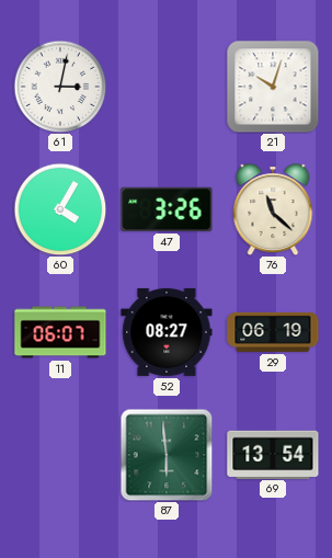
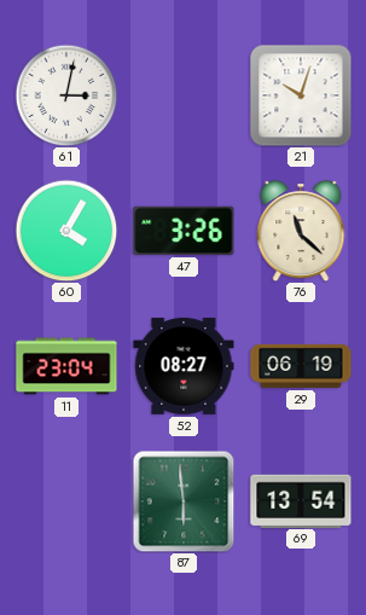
11: 06:07 -> 23:04
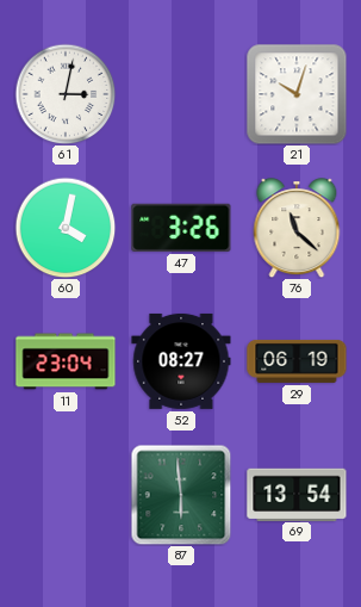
60: 4:05 -> 4:02
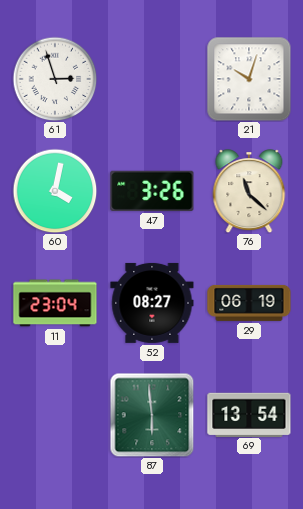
61: 3:02 -> 2:57
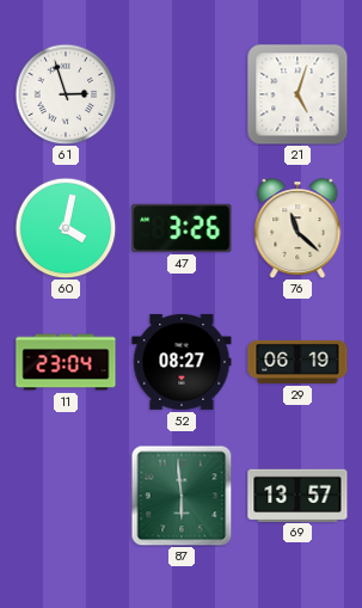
21: 10:03 -> 5:03
69: 13:54 -> 13:57
